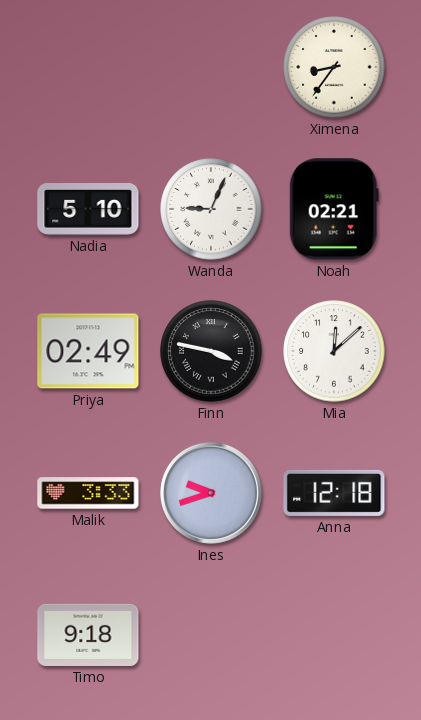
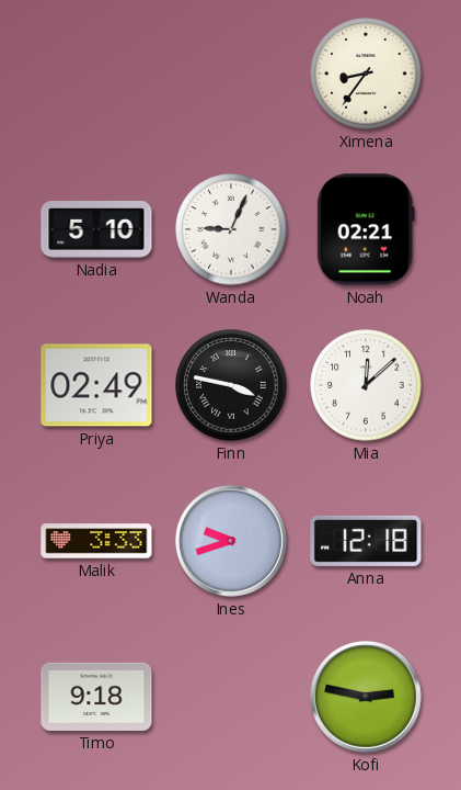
Kofi: none -> 2:47
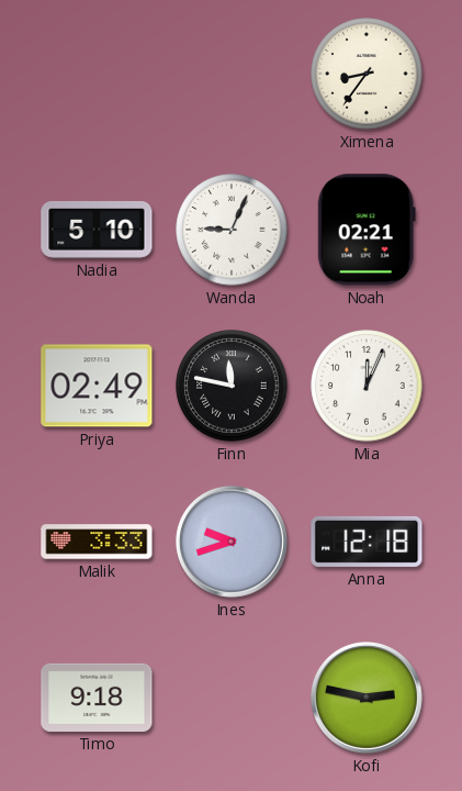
Finn: 3:47 -> 11:47
Mia: 12:08 -> 12:04
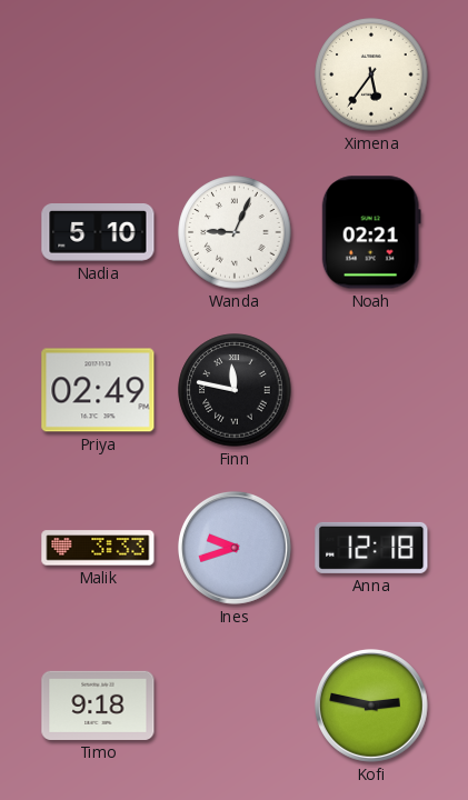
Ximena: 8:36 -> 5:36
Mia: 12:04 -> none
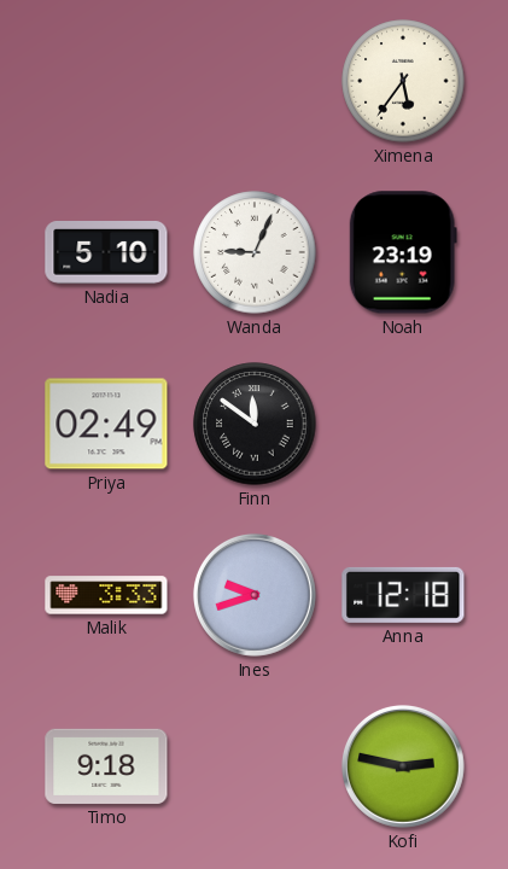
Noah: 02:21 -> 23:19
Finn: 11:47 -> 11:51
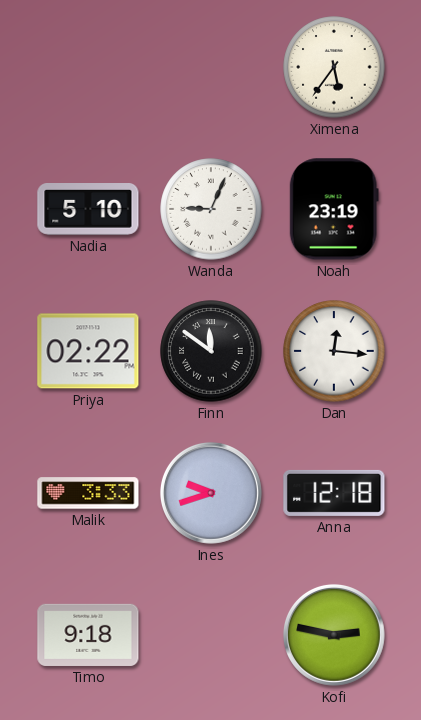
Priya: 02:49 -> 02:22
Dan: none -> 12:16
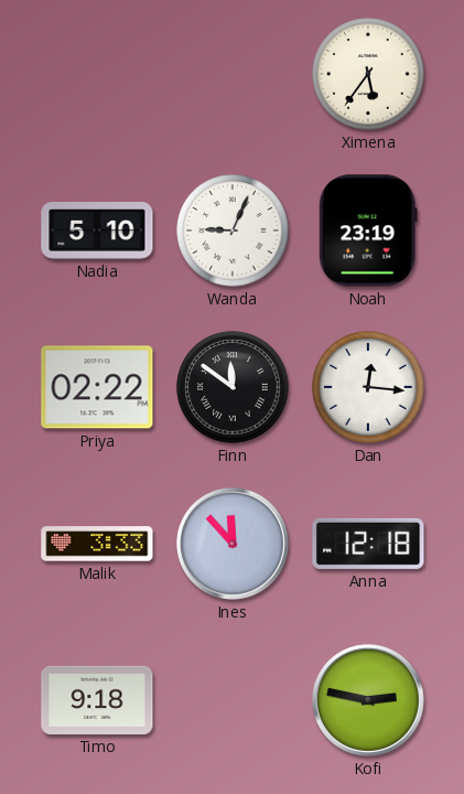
Ines: 9:42 -> 11:53
